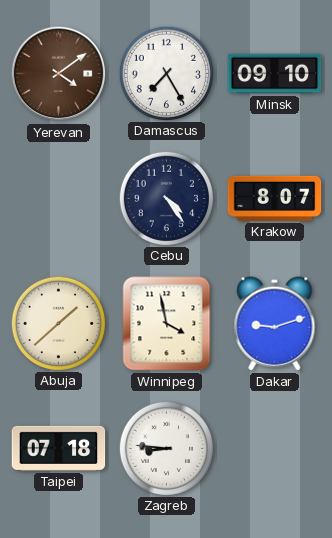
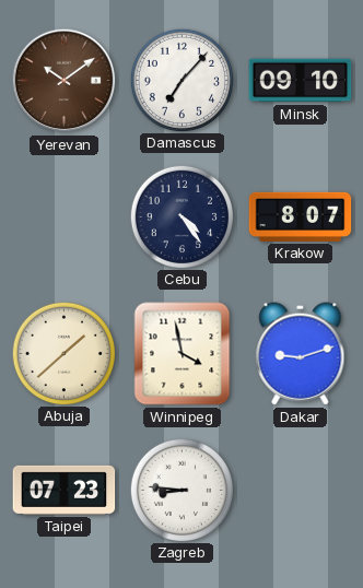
Yerevan: 4:09 -> 10:09
Damascus: 7:25 -> 7:07
Taipei: 07:18 -> 07:23
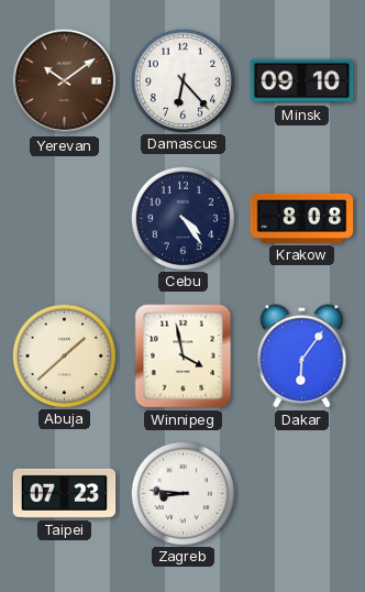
Damascus: 7:07 -> 6:23
Krakow: 8:07 -> 8:08
Dakar: 9:12 -> 6:06
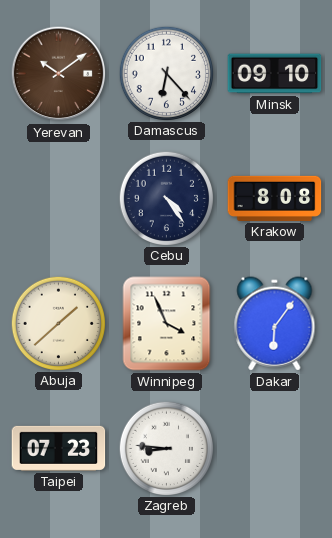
Winnipeg: 3:58 -> 3:56
